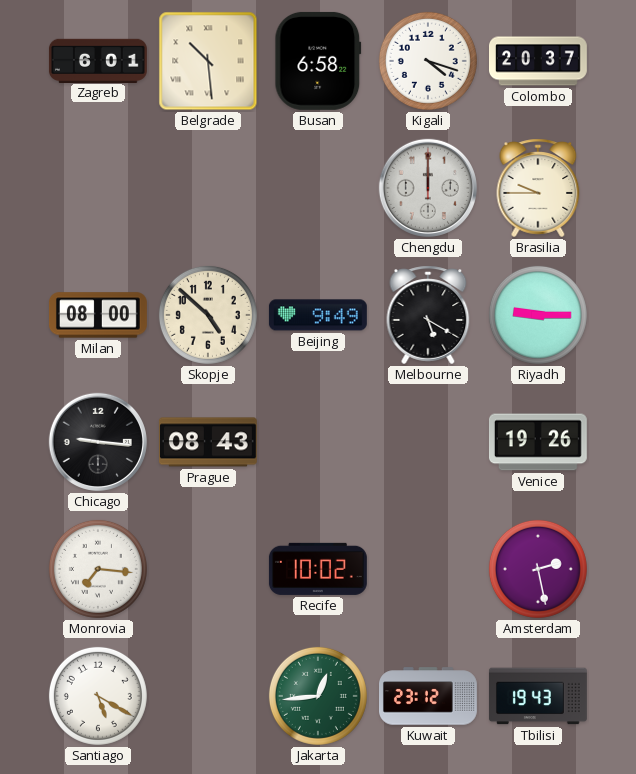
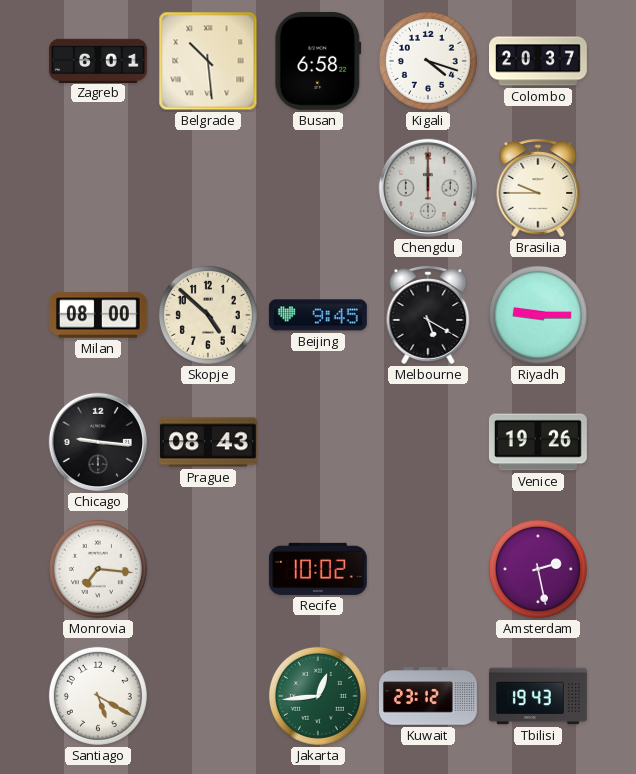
Beijing: 9:49 -> 9:45
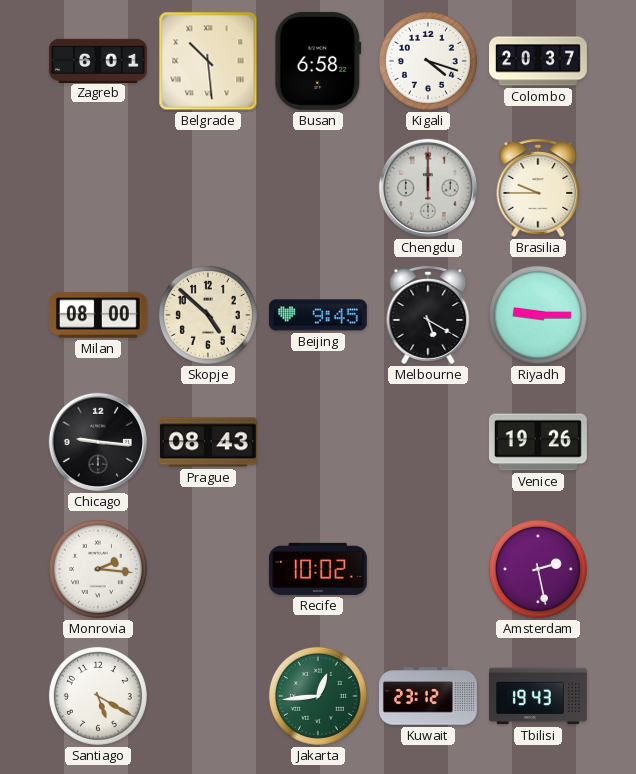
Monrovia: 7:16 -> 2:16
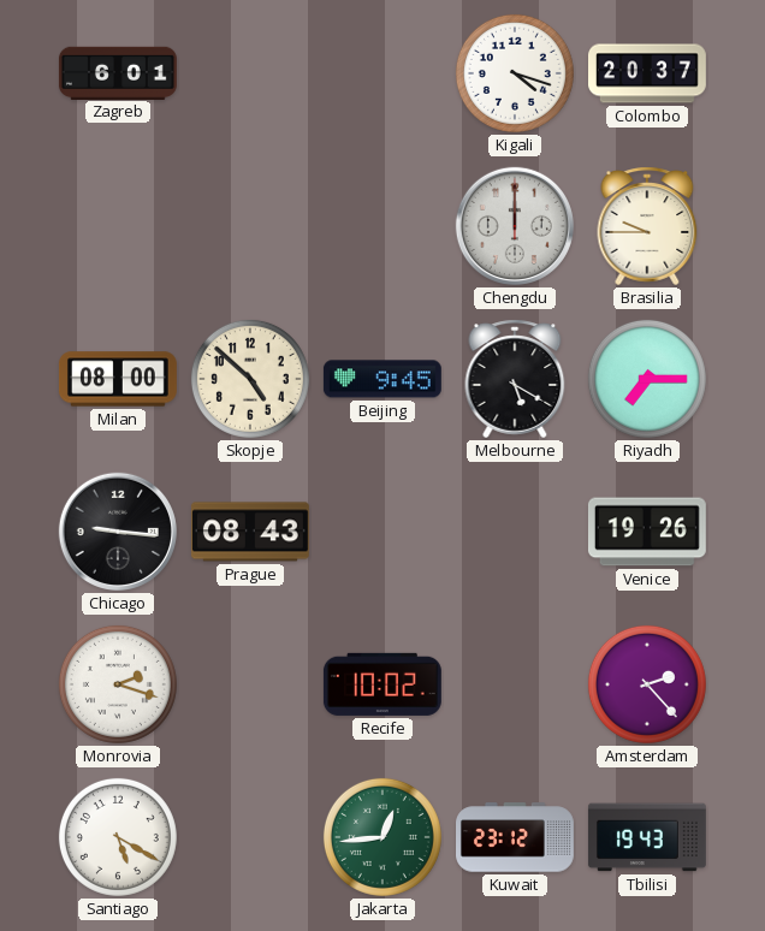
Belgrade: 10:29 -> none
Busan: 6:58 -> none
Riyadh: 9:15 -> 7:15
Monrovia: 2:16 -> 2:18
Amsterdam: 2:28 -> 2:23
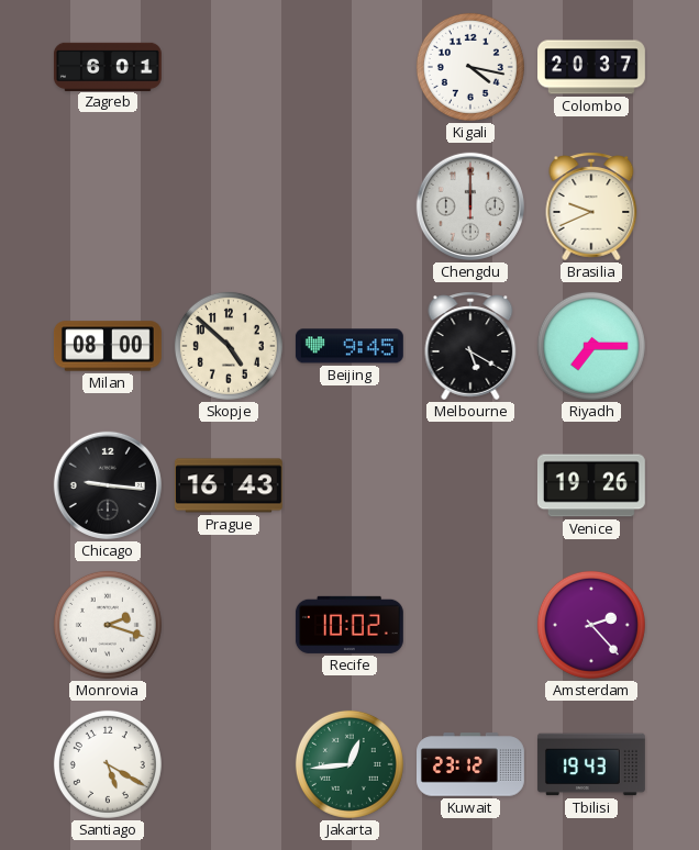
Kigali: 4:18 -> 4:17
Brasilia: 9:45 -> 9:41
Prague: 08:43 -> 16:43
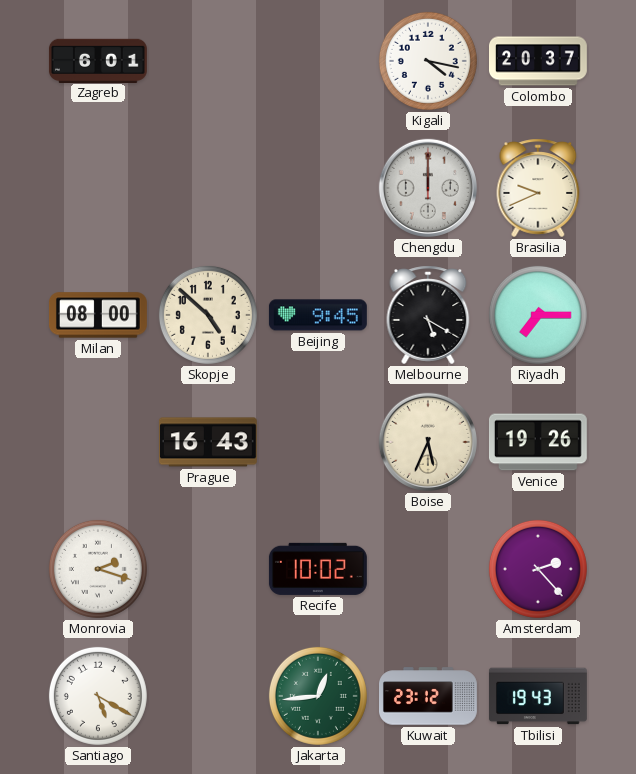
Chicago: 9:16 -> none
Boise: none -> 5:34
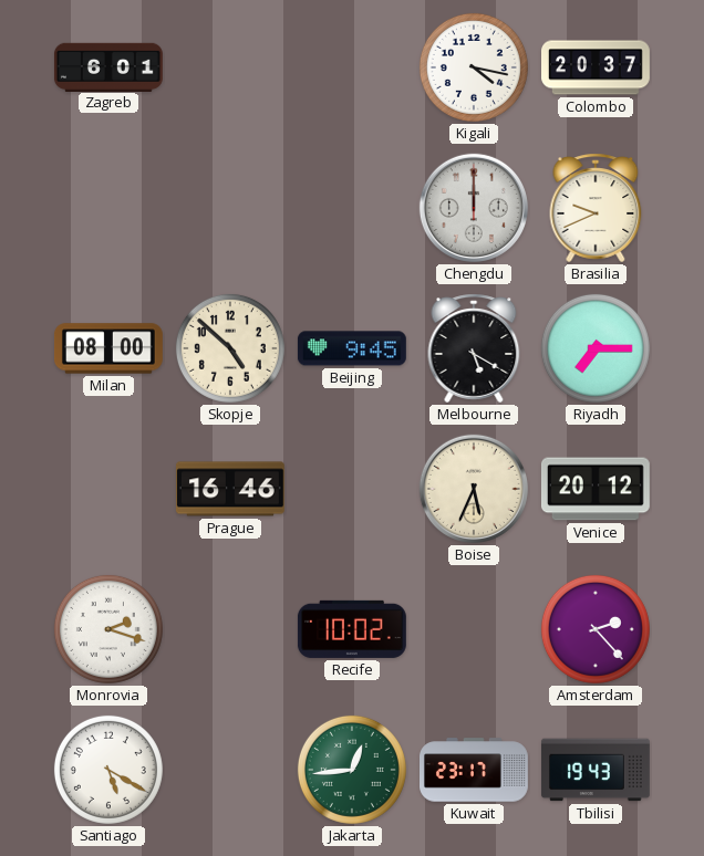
Prague: 16:43 -> 16:46
Venice: 19:26 -> 20:12
Kuwait: 23:12 -> 23:17
